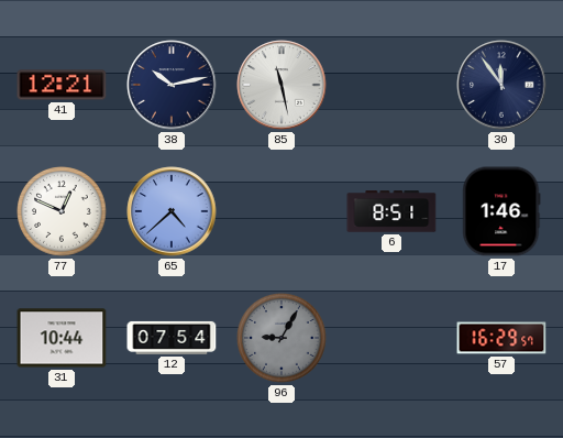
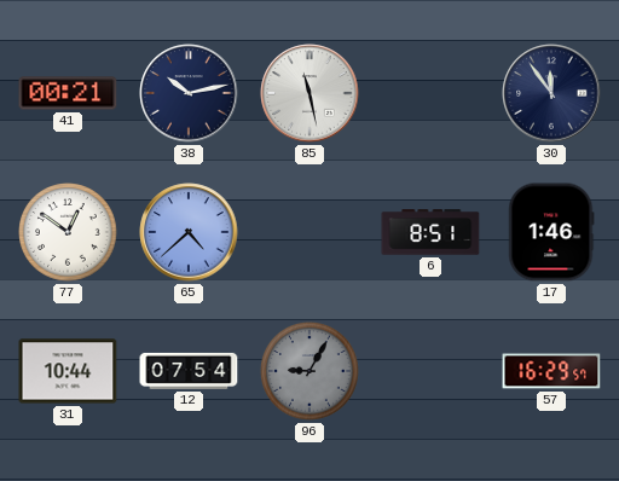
41: 12:21 -> 00:21
77: 12:49 -> 12:51
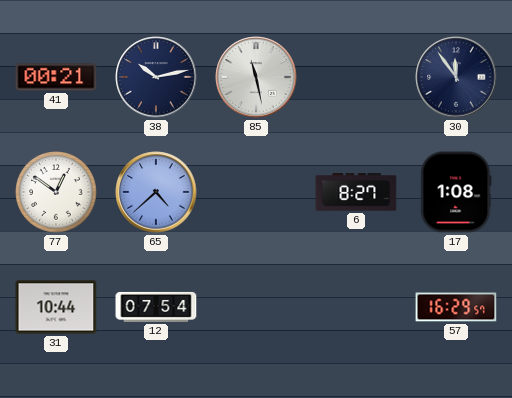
6: 8:51 -> 8:27
17: 1:46 -> 1:08
96: 9:05 -> none
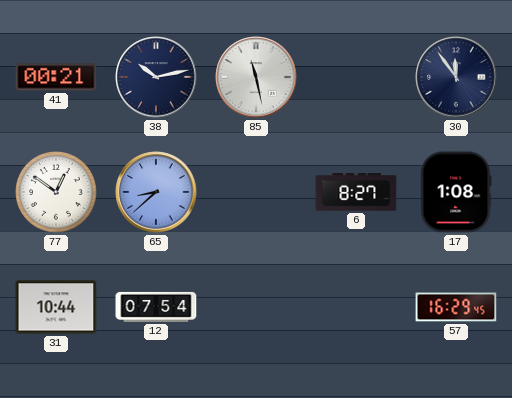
65: 4:38 -> 8:38
57: 16:29:57 -> 16:29:45
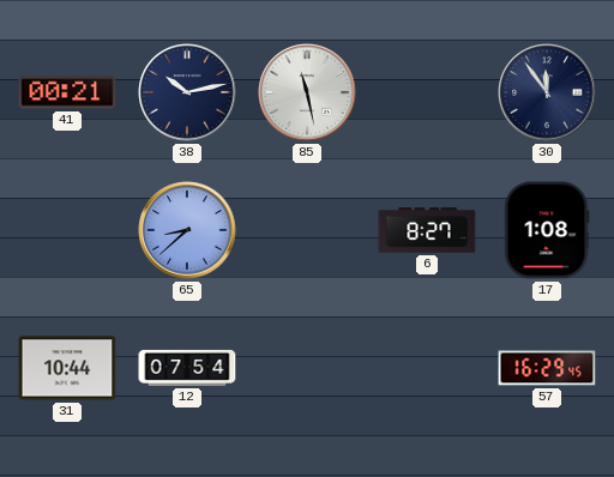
77: 12:51 -> none
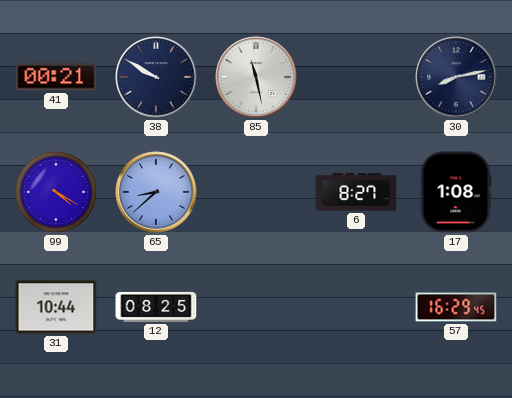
38: 10:13 -> 9:50
30: 11:54 -> 8:13
99: none -> 4:20
12: 07:54 -> 08:25
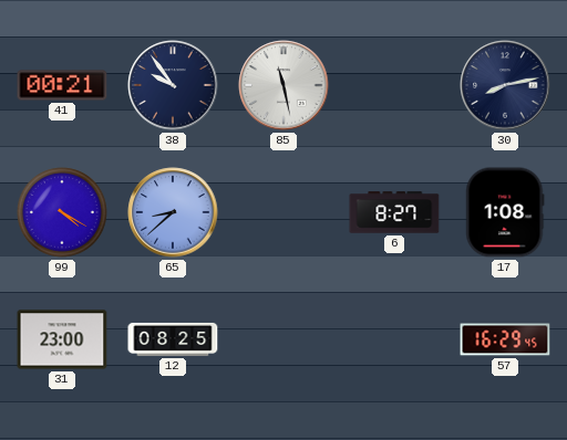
38: 9:50 -> 9:54
31: 10:44 -> 23:00
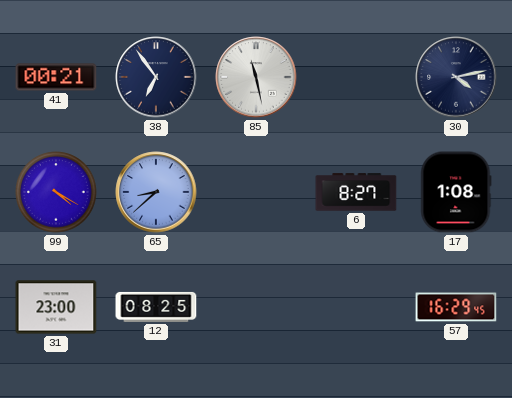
38: 9:54 -> 6:54
30: 8:13 -> 4:13
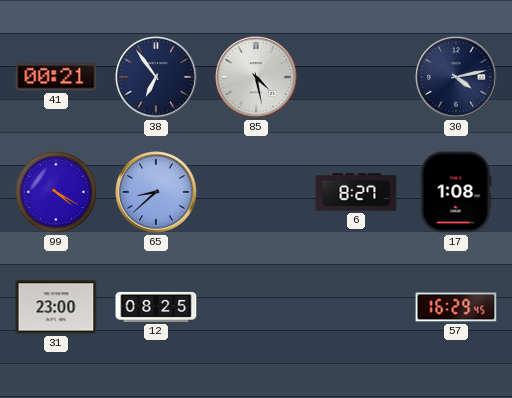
85: 11:28 -> 4:28
